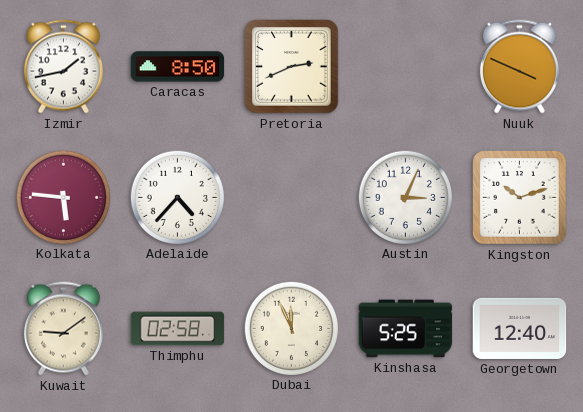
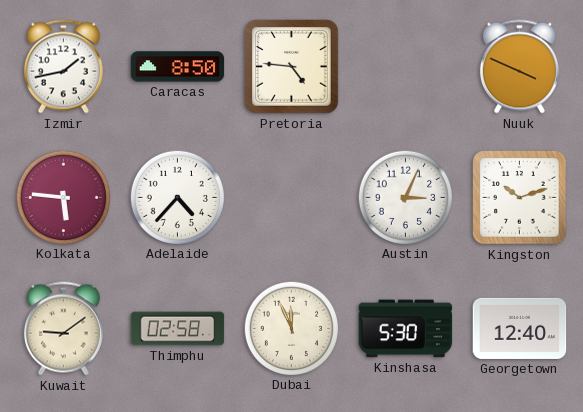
Pretoria: 2:41 -> 4:46
Kinshasa: 5:25 -> 5:30
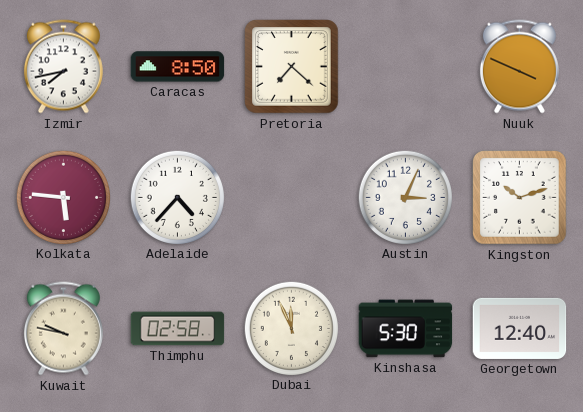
Izmir: 1:43 -> 7:43
Pretoria: 4:46 -> 7:22
Kuwait: 9:09 -> 9:47
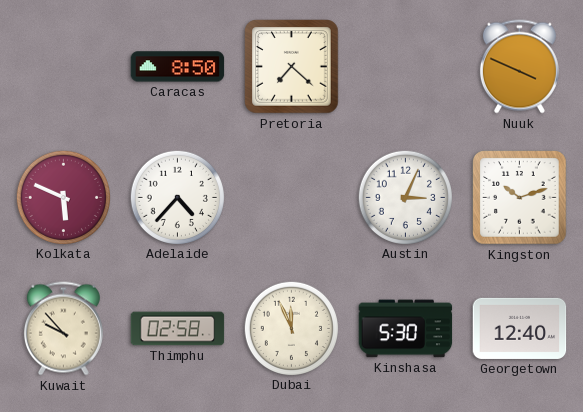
Izmir: 7:43 -> none
Kolkata: 5:46 -> 5:49
Kuwait: 9:47 -> 9:53
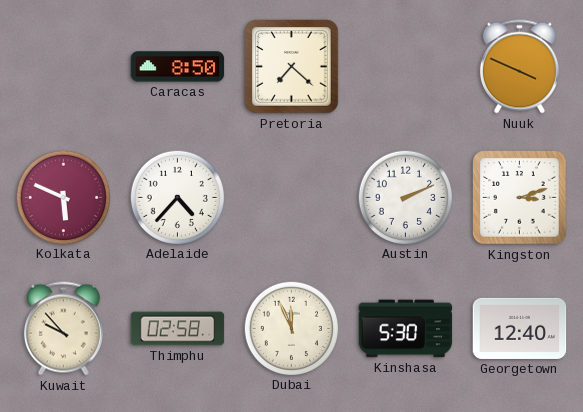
Austin: 3:04 -> 2:11
Kingston: 10:12 -> 3:12
